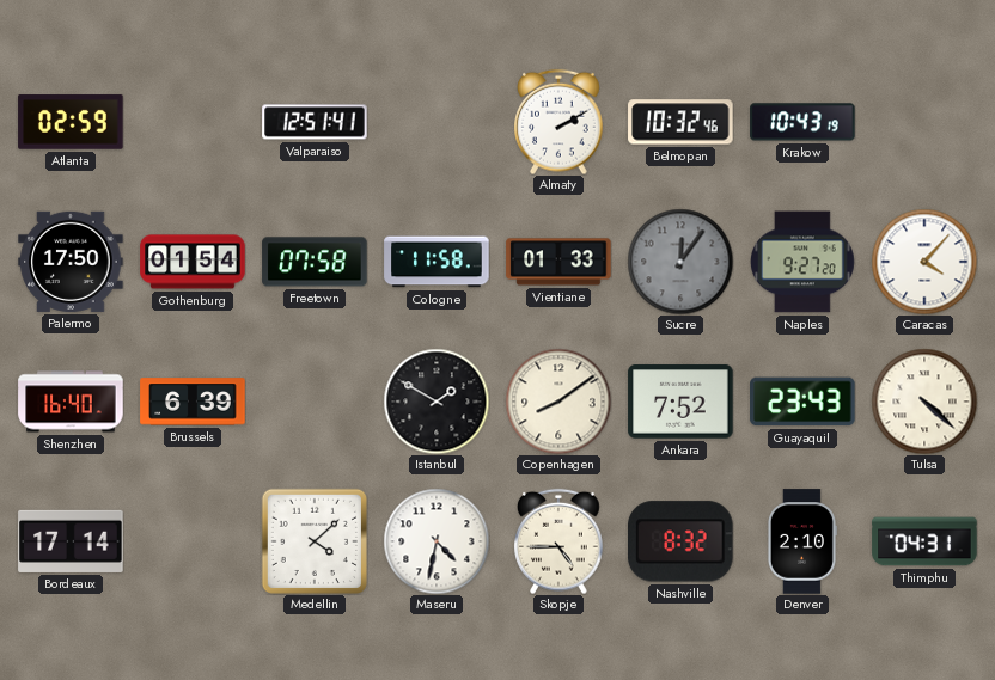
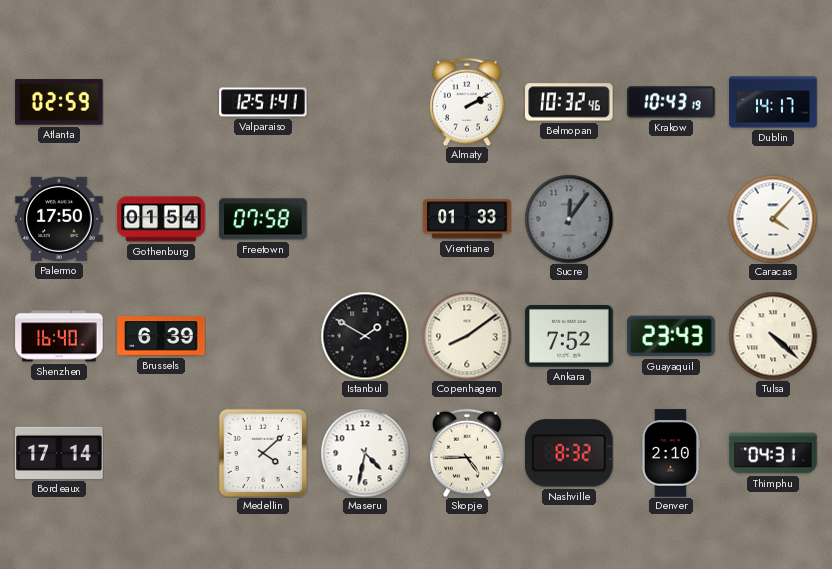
Dublin: none -> 14:17
Cologne: 11:58 -> none
Naples: 9:27 -> none
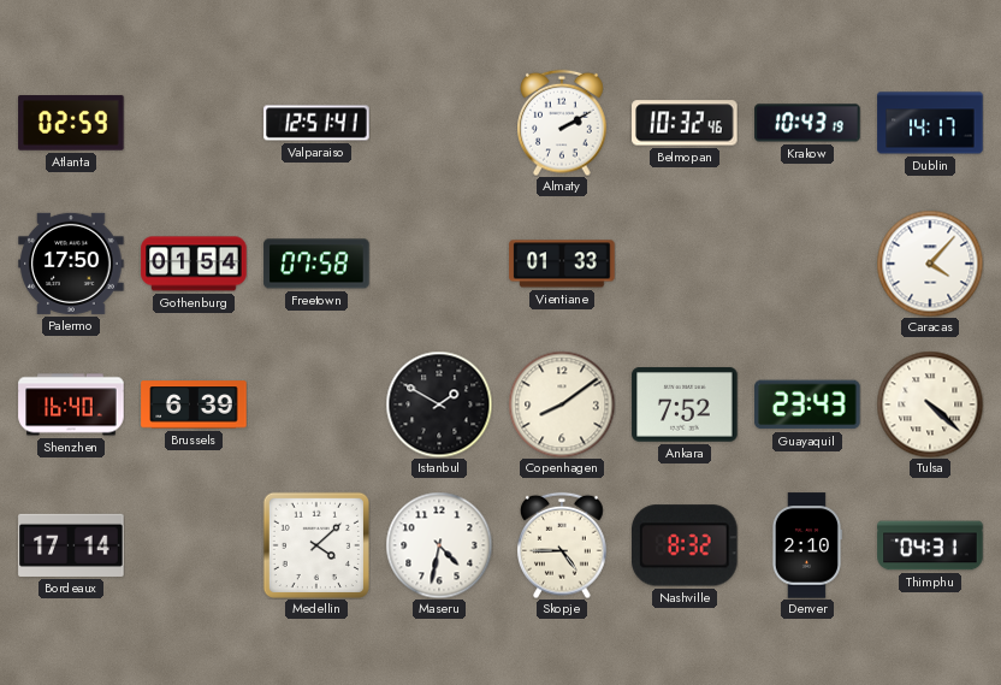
Sucre: 12:06 -> none
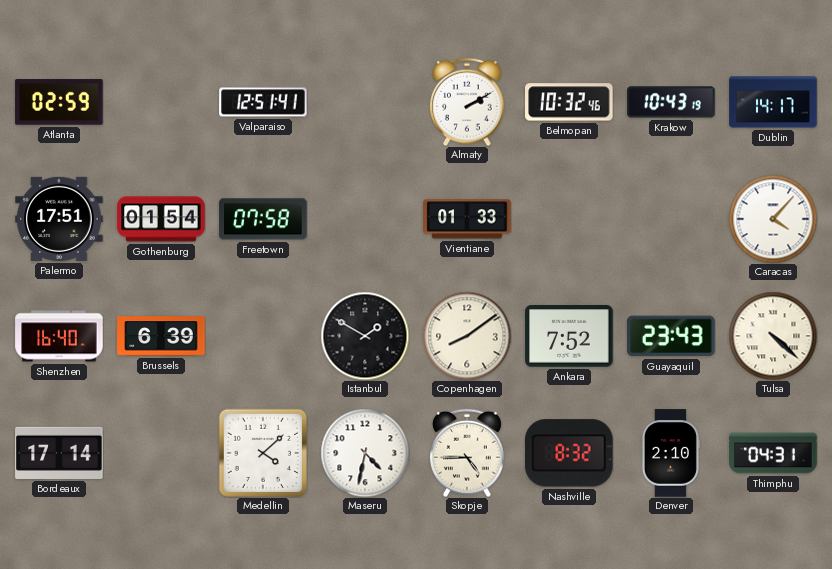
Palermo: 17:50 -> 17:51
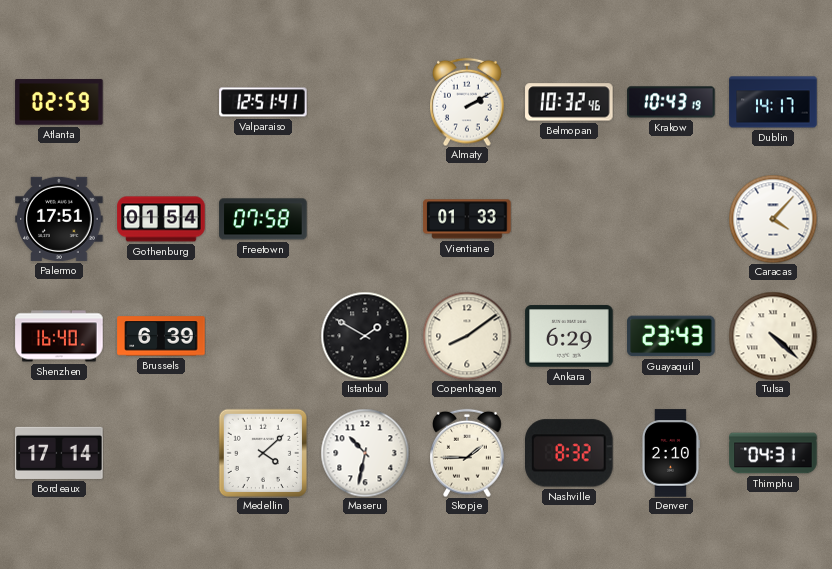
Ankara: 7:52 -> 6:29
Maseru: 4:32 -> 10:32
Skopje: 4:45 -> 1:45
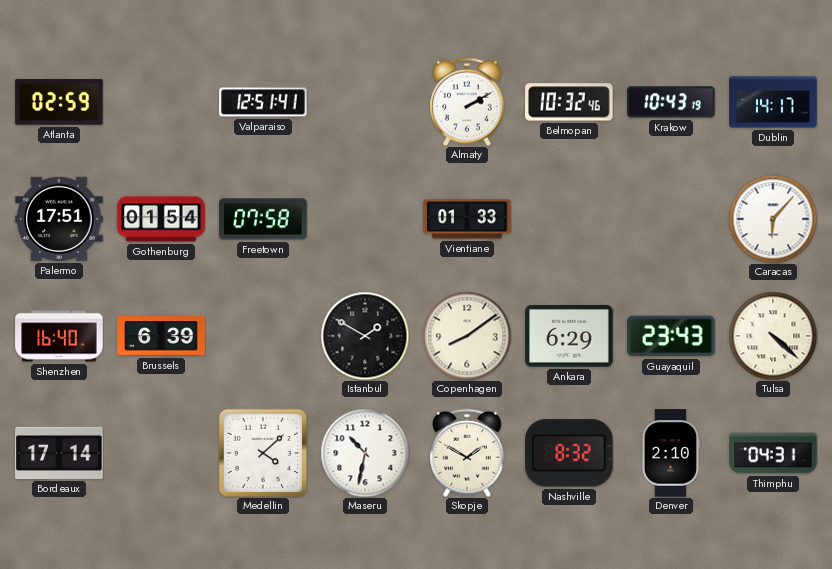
Caracas: 4:07 -> 6:07
Skopje: 1:45 -> 1:50
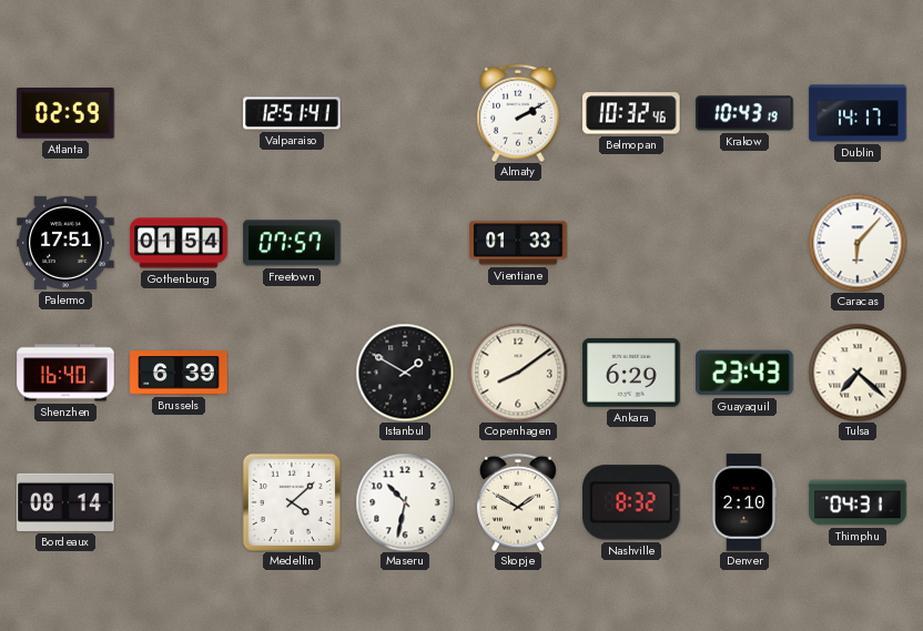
Freetown: 07:58 -> 07:57
Tulsa: 4:22 -> 7:22
Bordeaux: 17:14 -> 08:14
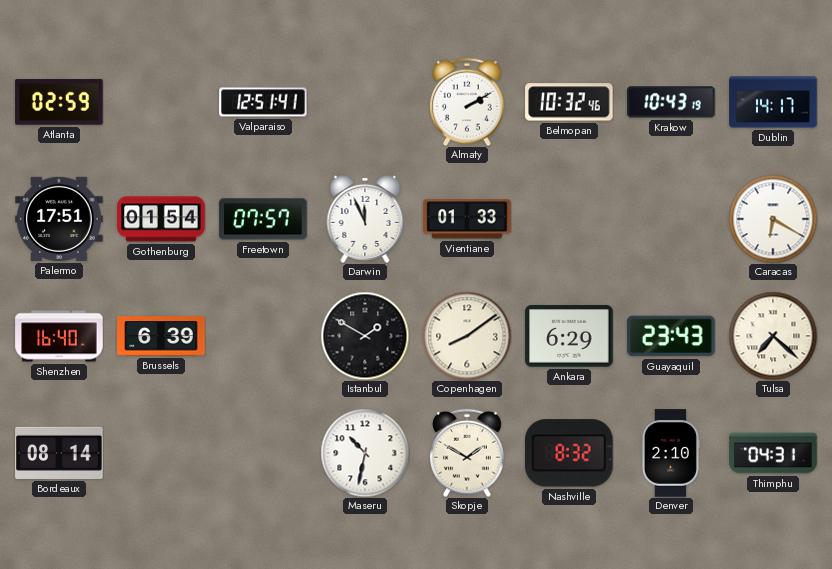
Darwin: none -> 11:56
Caracas: 6:07 -> 6:20
Medellin: 4:08 -> none
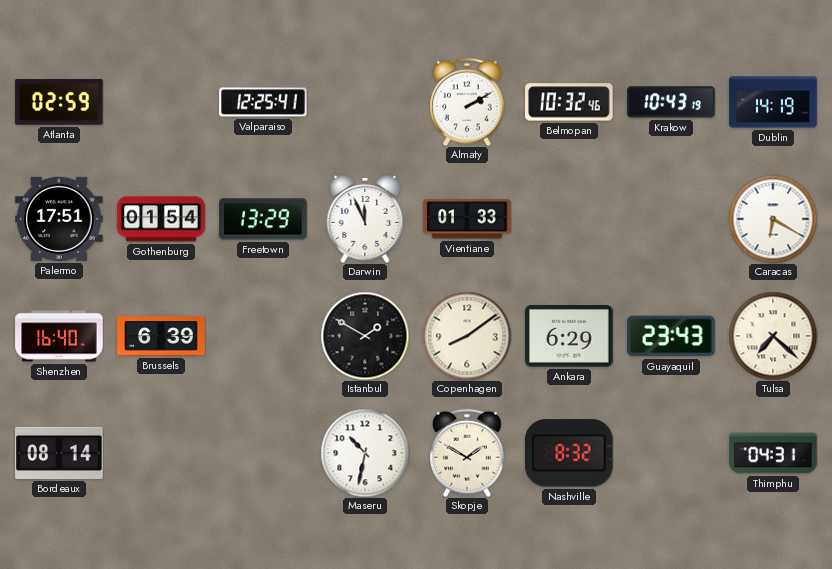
Valparaiso: 12:51 -> 12:25
Dublin: 14:17 -> 14:19
Freetown: 07:57 -> 13:29
Denver: 2:10 -> none
